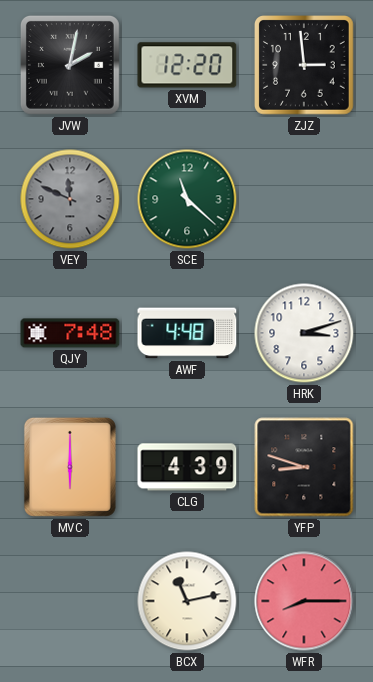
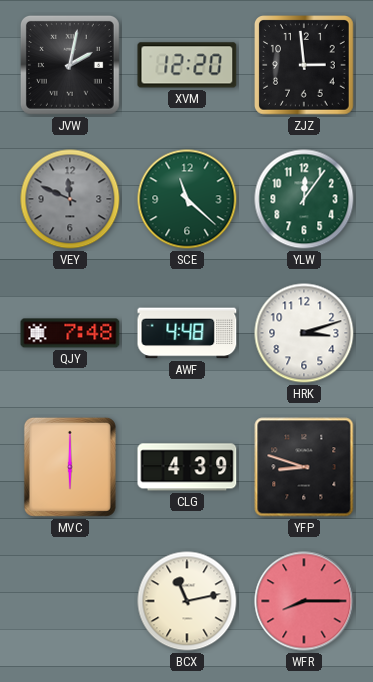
YLW: none -> 12:06
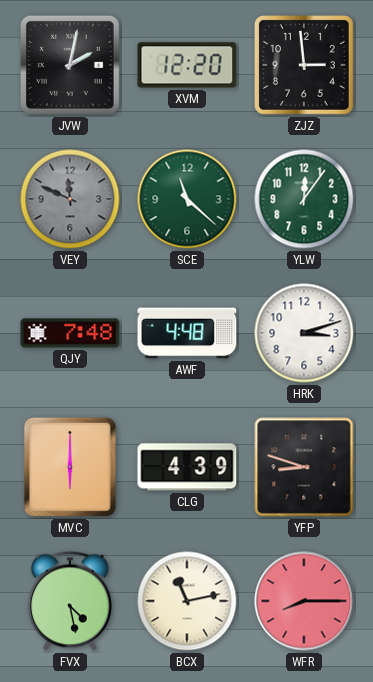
FVX: none -> 4:28
